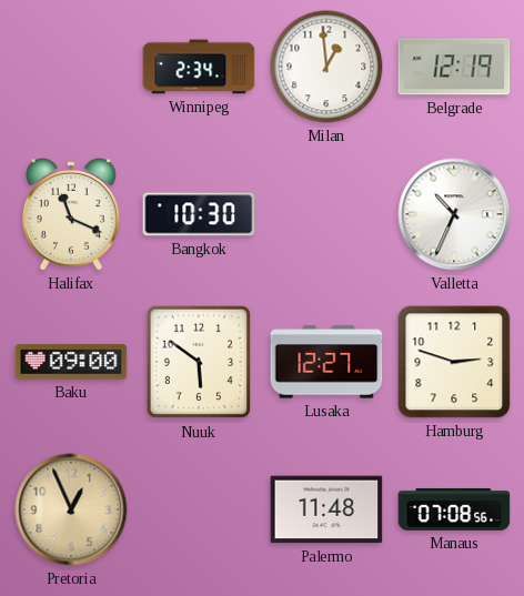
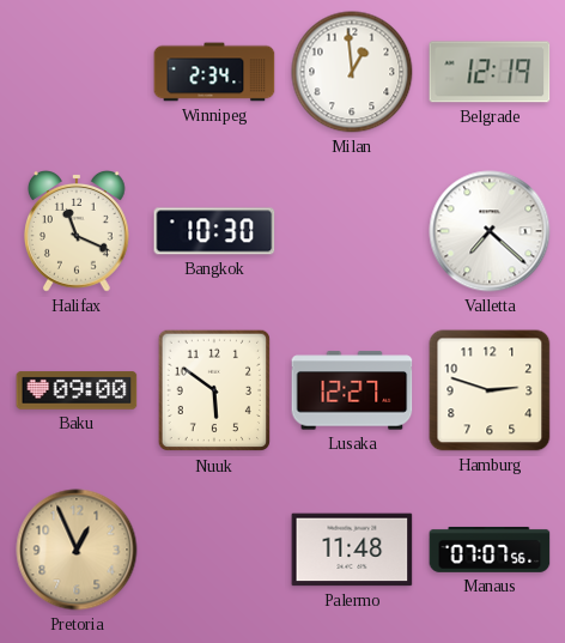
Valletta: 10:34 -> 7:22
Manaus: 07:08 -> 07:07
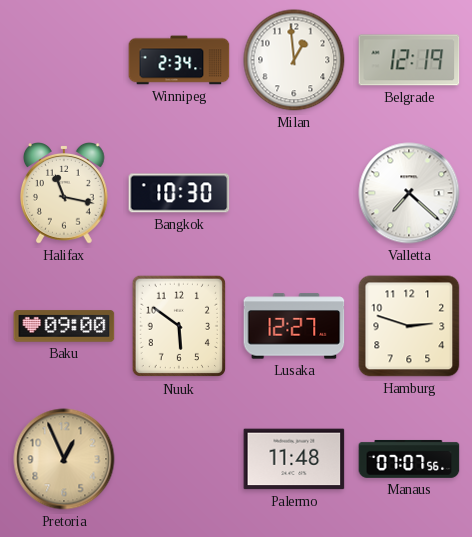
Halifax: 11:19 -> 11:17
